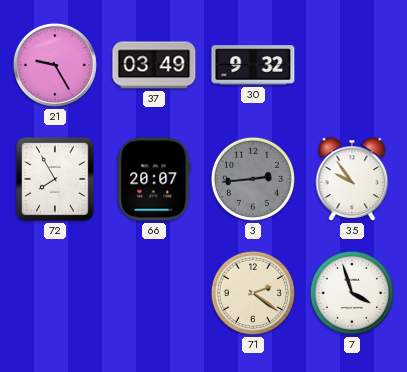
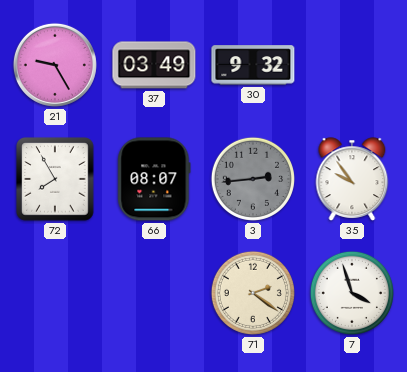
66: 20:07 -> 08:07
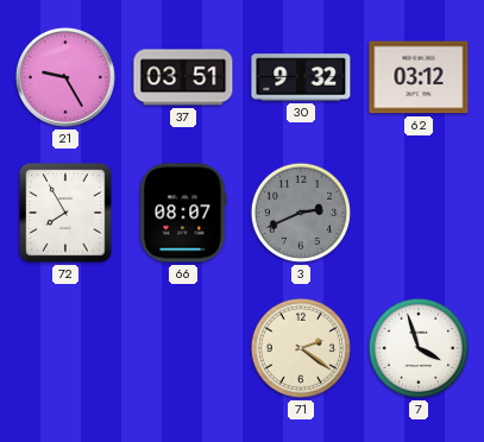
37: 03:49 -> 03:51
62: none -> 03:12
3: 2:44 -> 2:41
35: 9:54 -> none
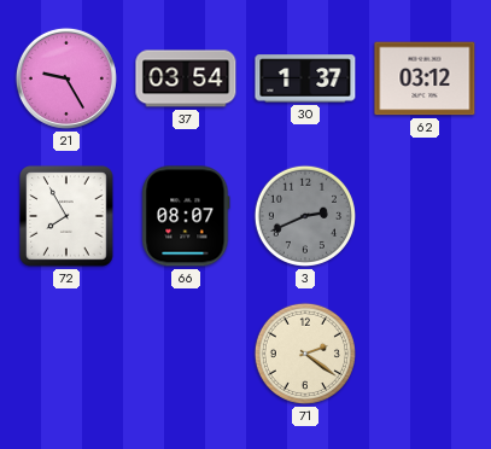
37: 03:51 -> 03:54
30: 9:32 -> 1:37
7: 3:57 -> none
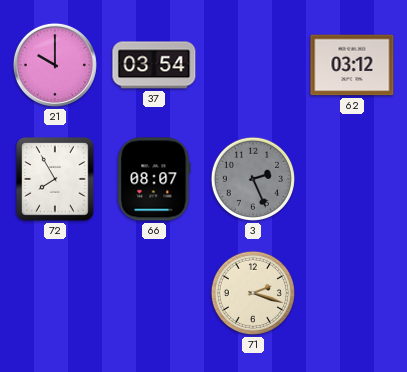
21: 9:25 -> 10:00
30: 1:37 -> none
3: 2:41 -> 2:26
71: 2:21 -> 2:18
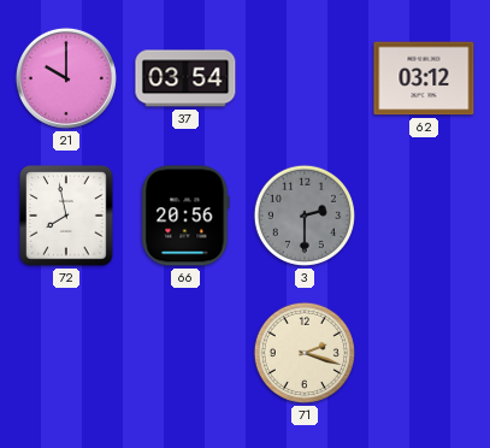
72: 7:55 -> 7:58
66: 08:07 -> 20:56
3: 2:26 -> 2:30
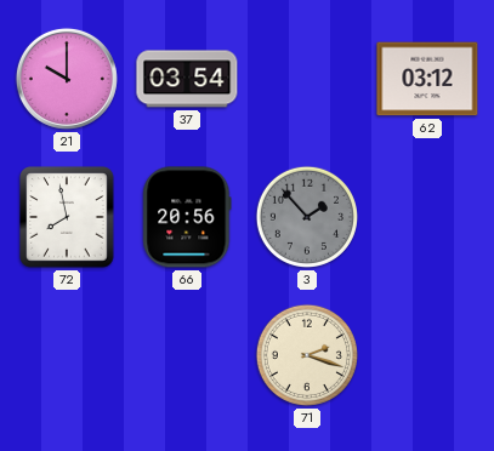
3: 2:30 -> 1:53
